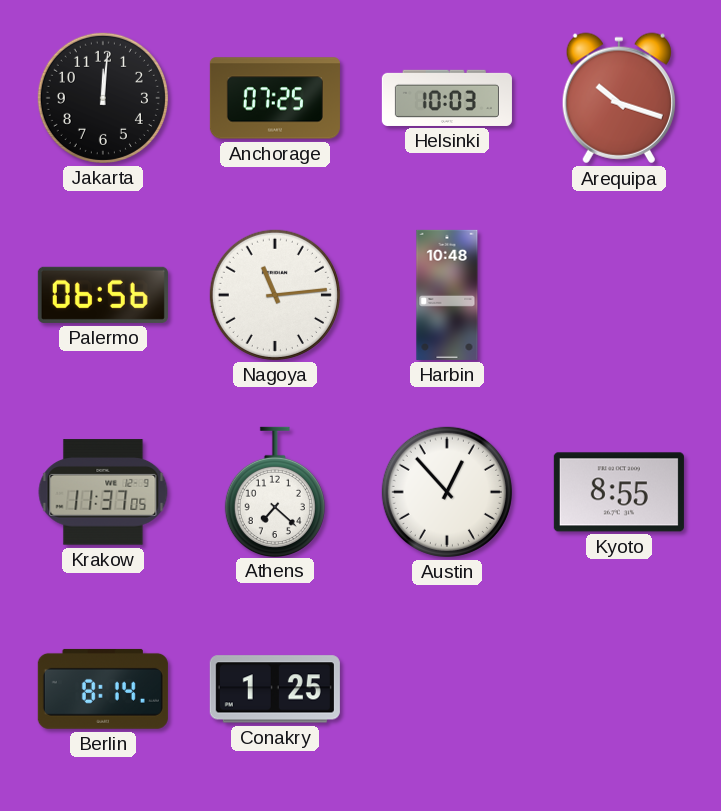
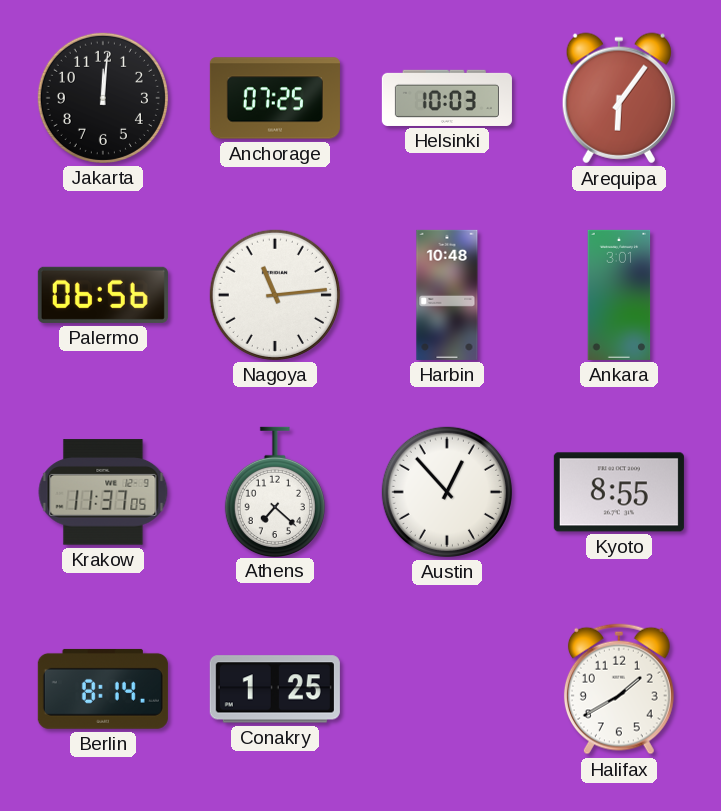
Arequipa: 10:18 -> 6:06
Ankara: none -> 3:01
Halifax: none -> 1:40
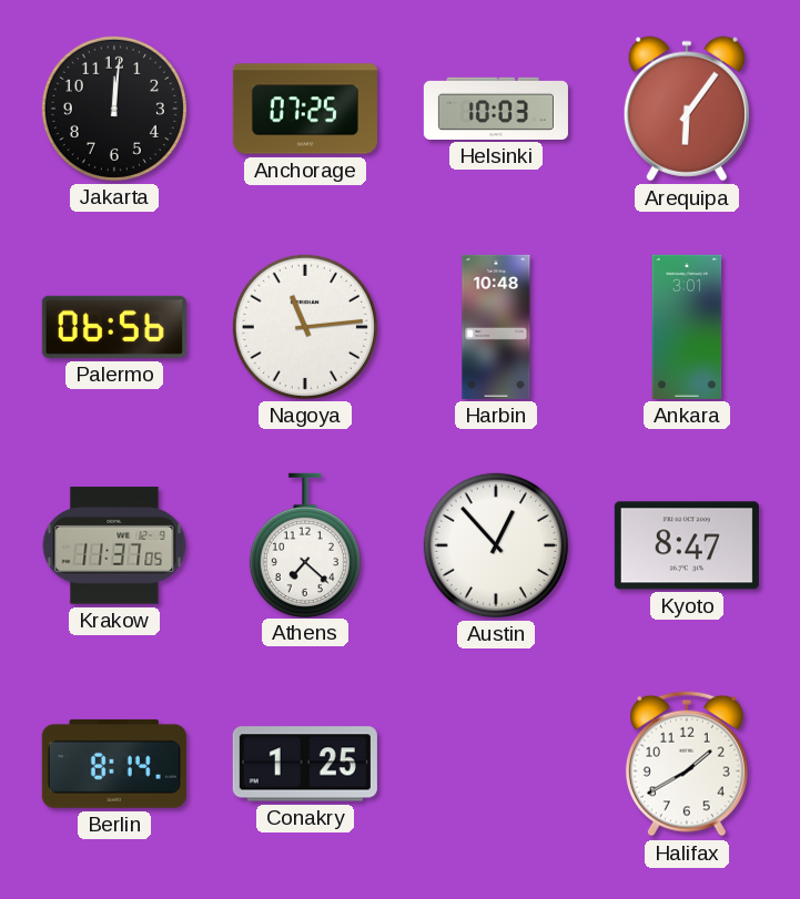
Kyoto: 8:55 -> 8:47
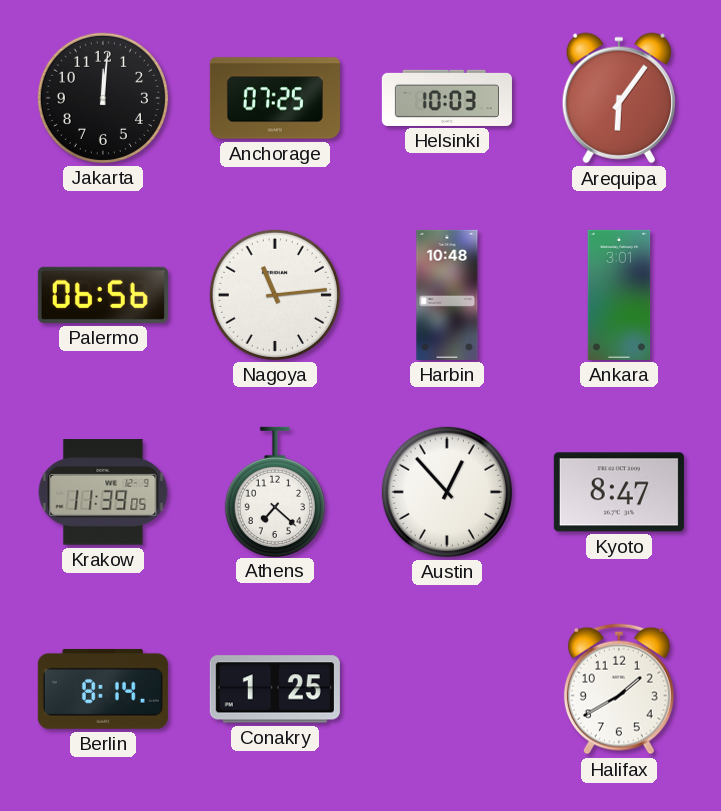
Krakow: 11:37 -> 11:39
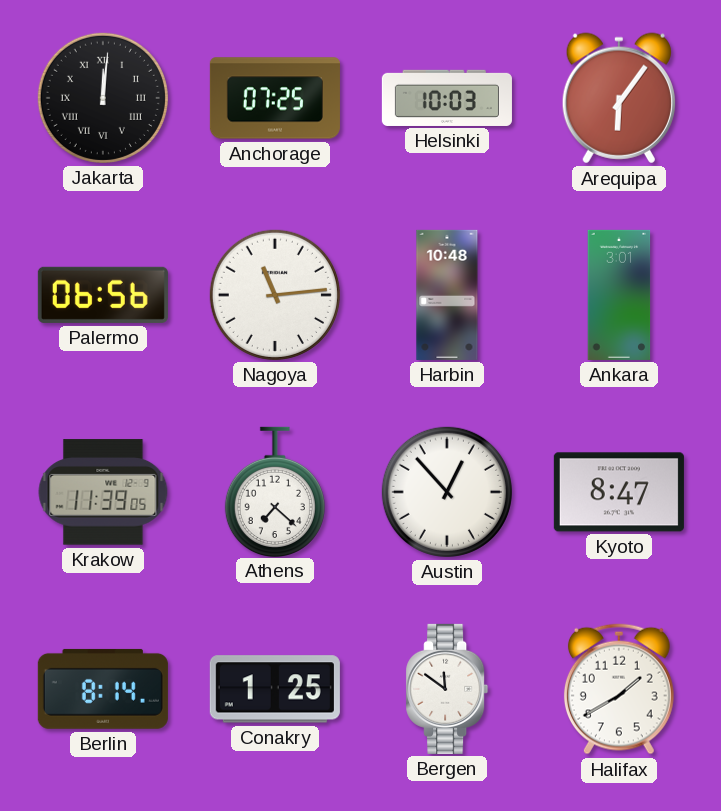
Jakarta numerals: Arabic -> Roman
Bergen: none -> 11:51
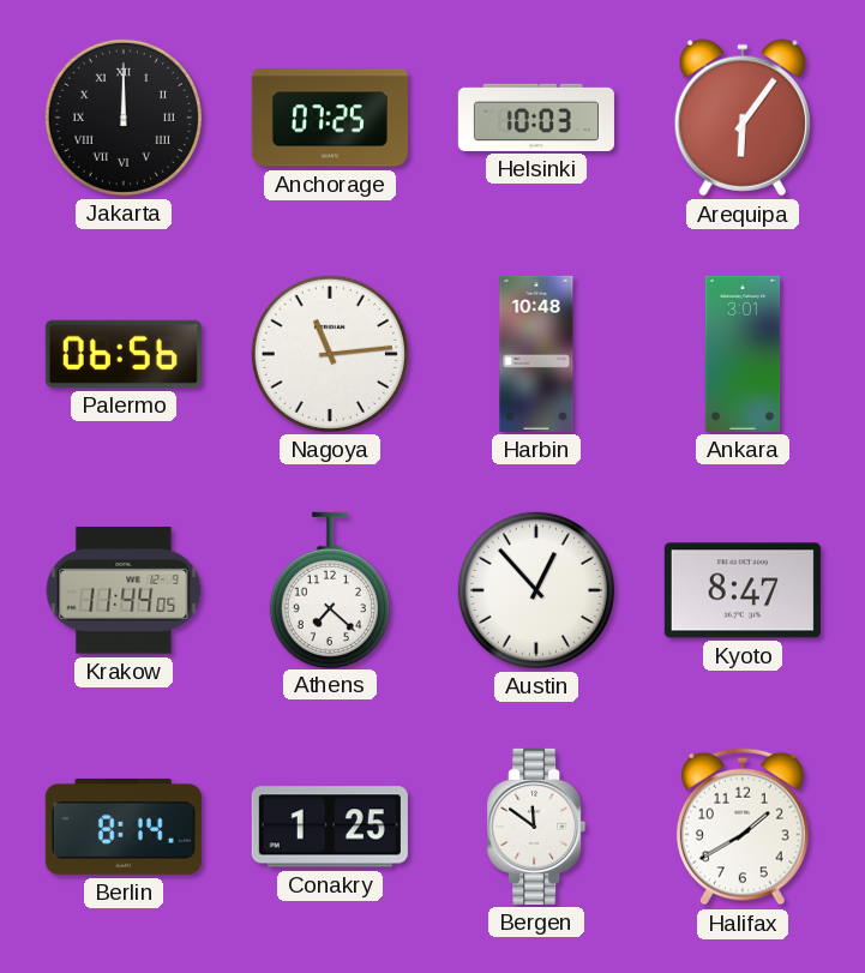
Jakarta: 12:01 -> 12:00
Krakow: 11:39 -> 11:44
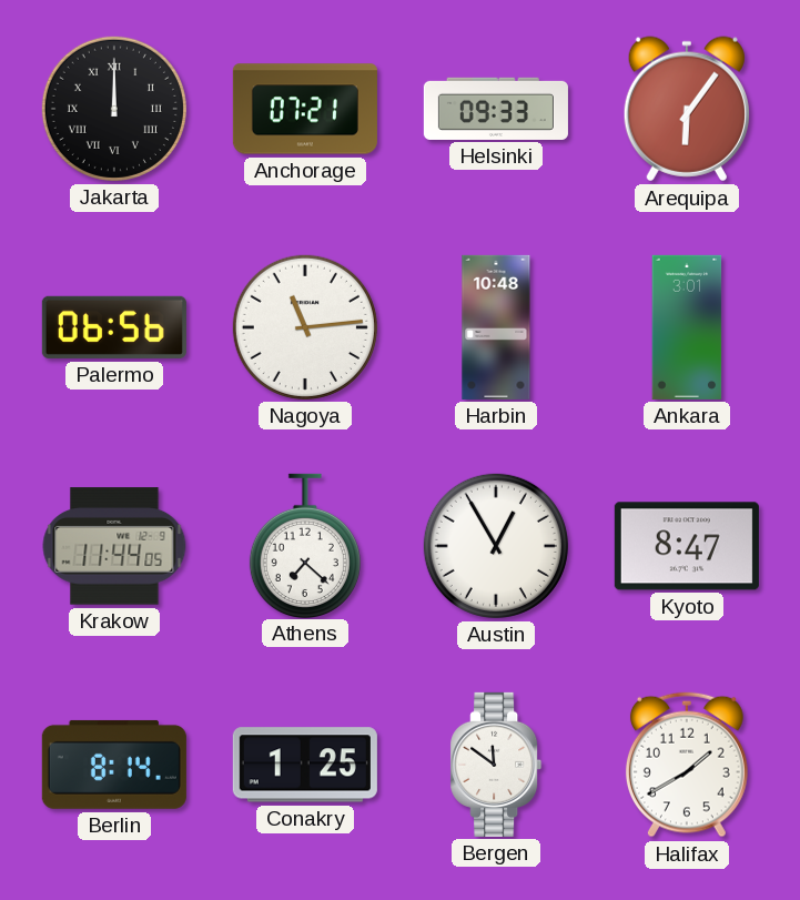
Anchorage: 07:25 -> 07:21
Helsinki: 10:03 -> 09:33
Austin: 12:53 -> 12:55
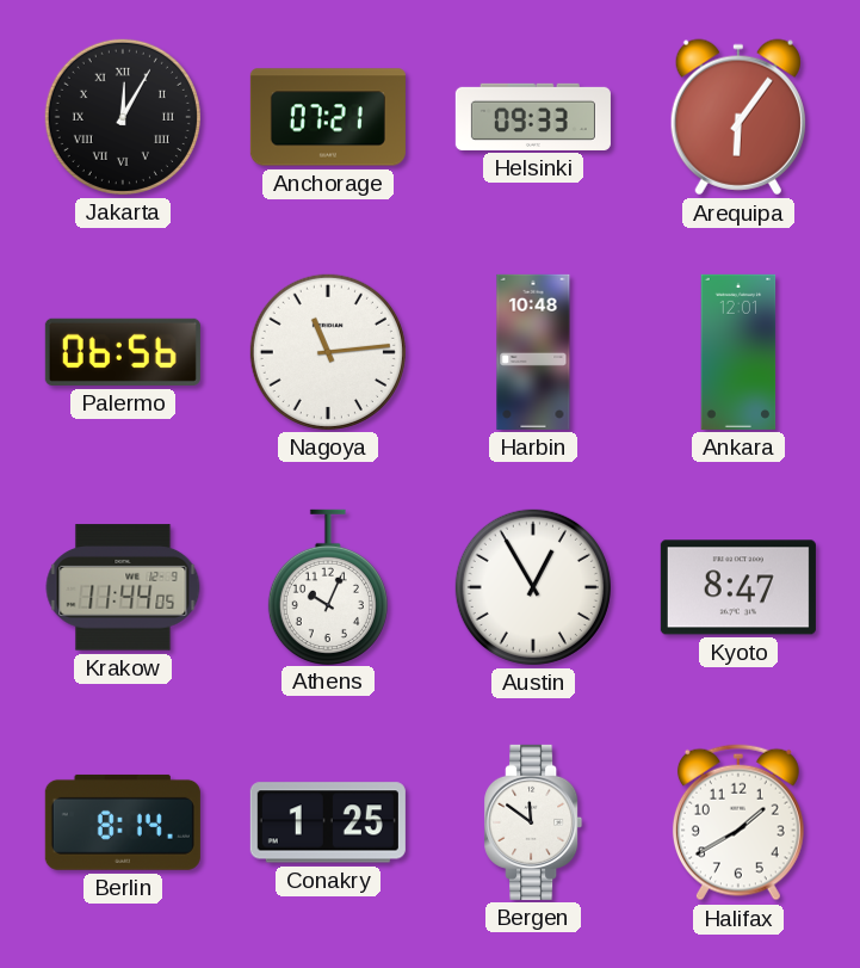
Jakarta: 12:00 -> 12:05
Ankara: 3:01 -> 12:01
Athens: 7:22 -> 10:04
